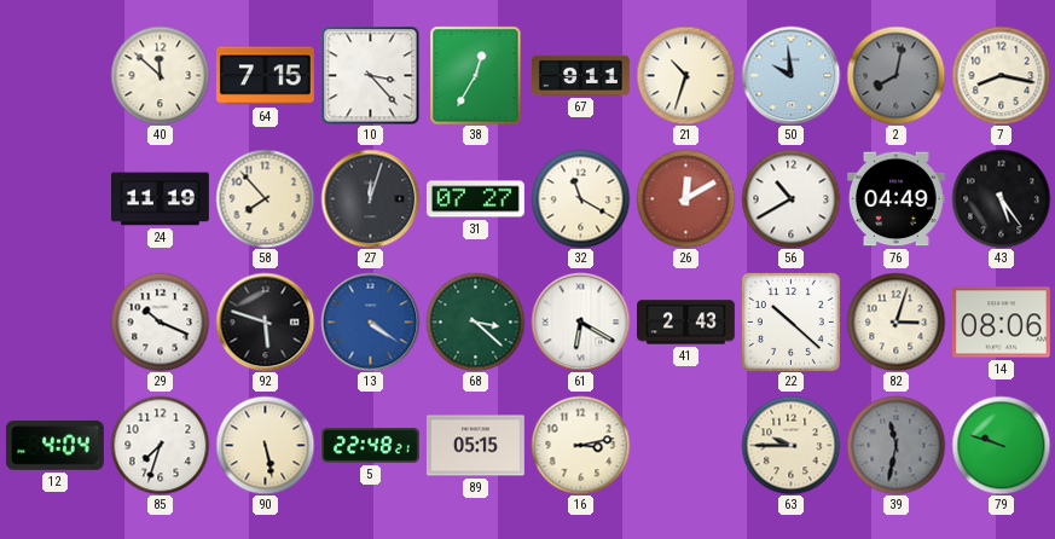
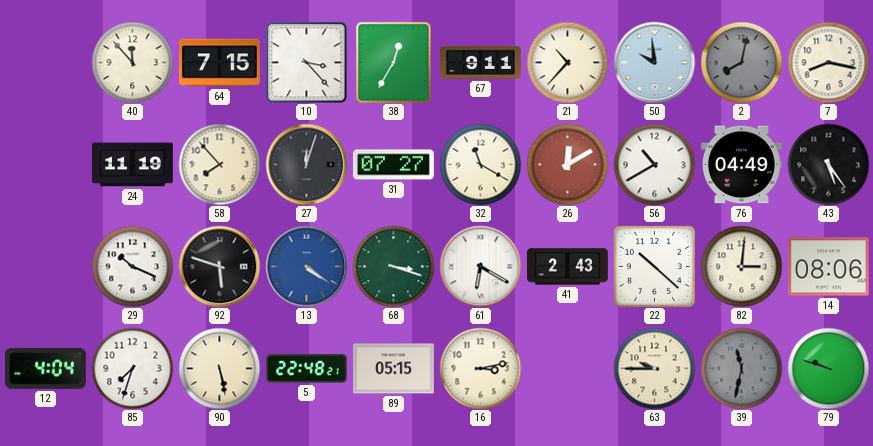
40: 11:52 -> 11:53
21: 10:33 -> 10:37
68: 3:22 -> 3:18
82: 3:03 -> 3:01
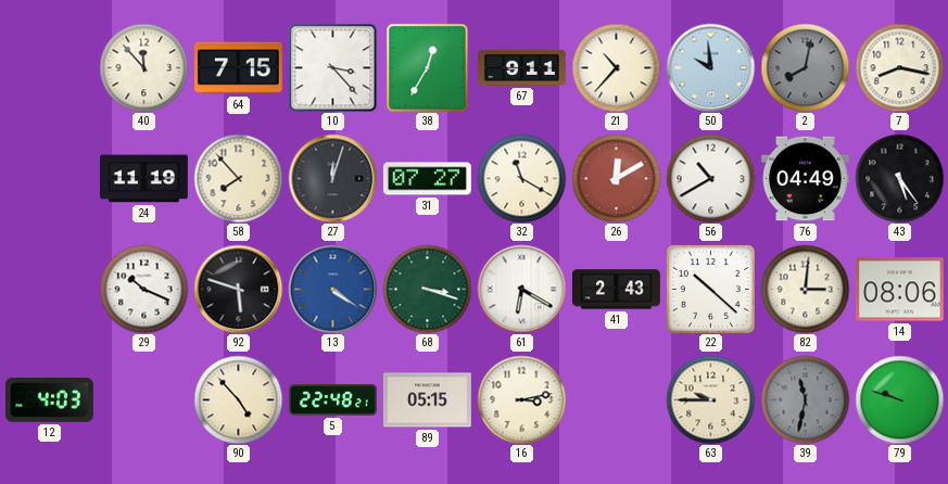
12: 4:04 -> 4:03
85: 7:33 -> none
90: 5:28 -> 4:53
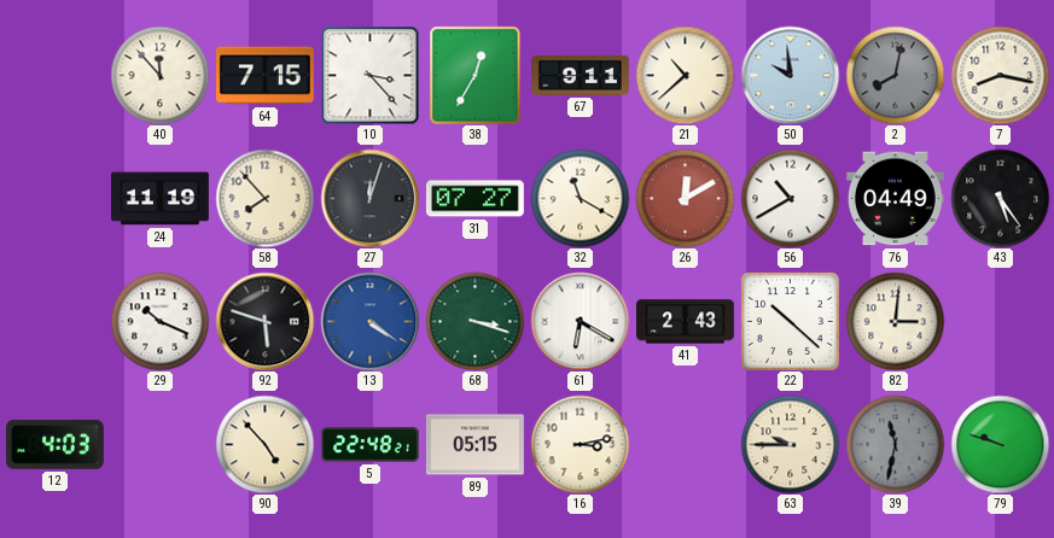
21: 10:37 -> 10:38
14: 08:06 -> none
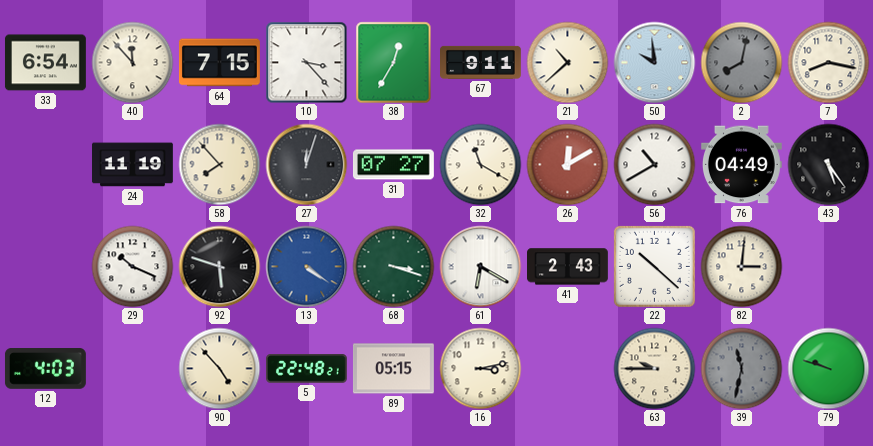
33: none -> 6:54
